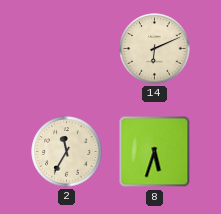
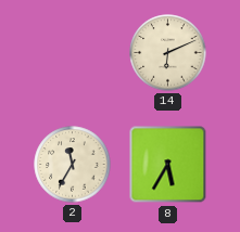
8: 5:33 -> 5:35
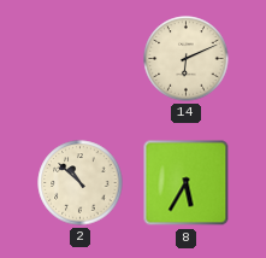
2: 11:35 -> 10:52
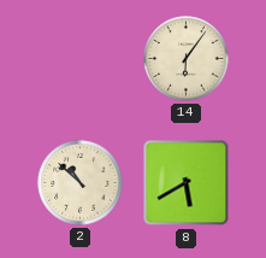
14: 6:11 -> 6:06
8: 5:35 -> 5:40
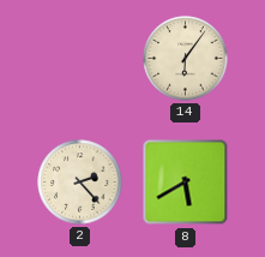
2: 10:52 -> 2:23
